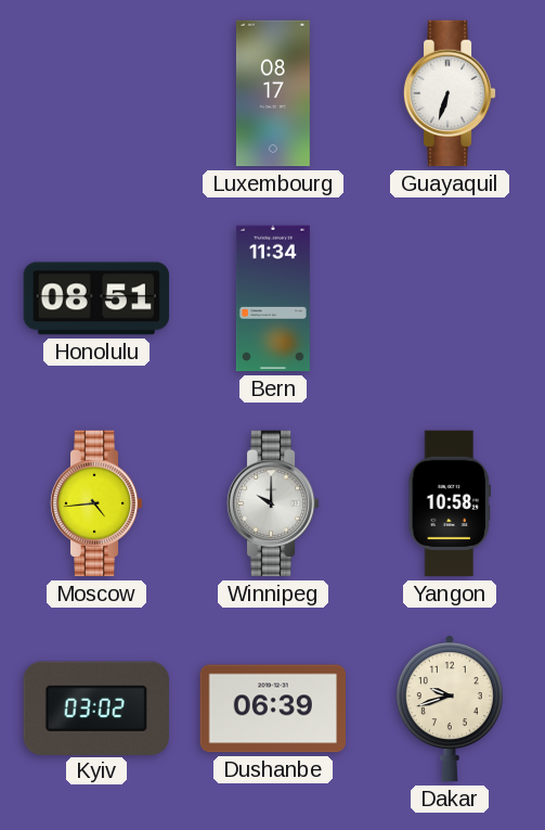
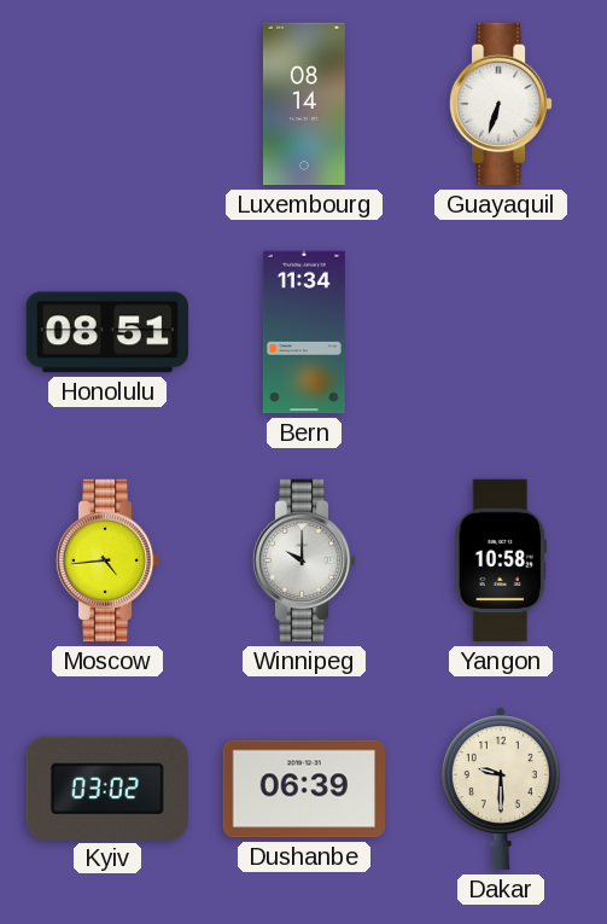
Luxembourg: 08:17 -> 08:14
Dakar: 9:42 -> 9:30
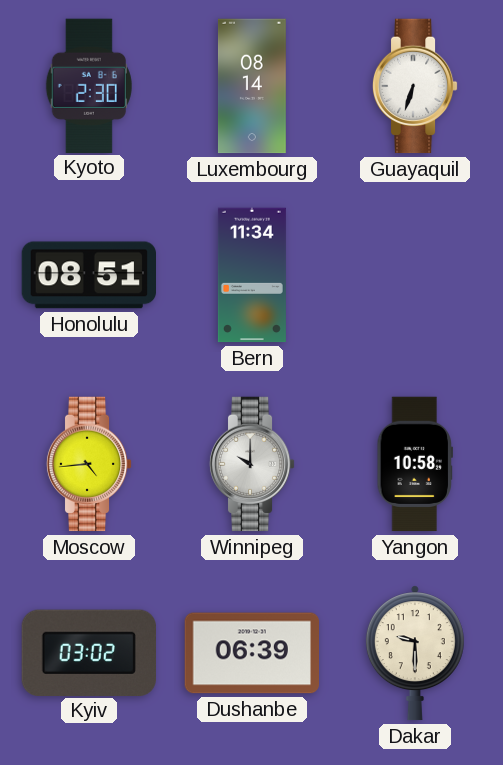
Kyoto: none -> 2:30
